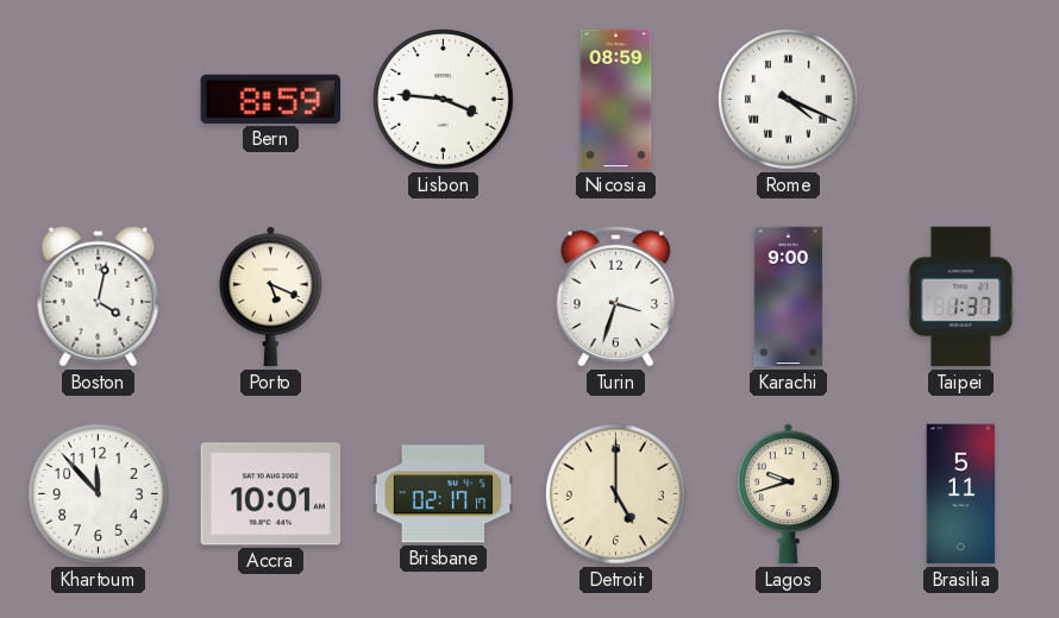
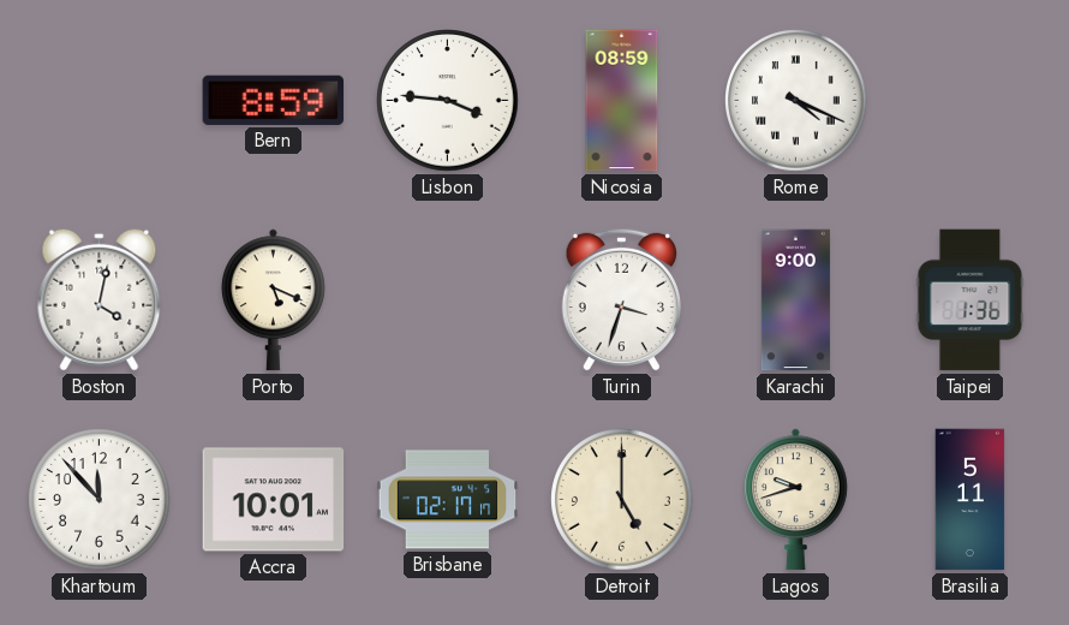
Taipei: 1:37 -> 1:36
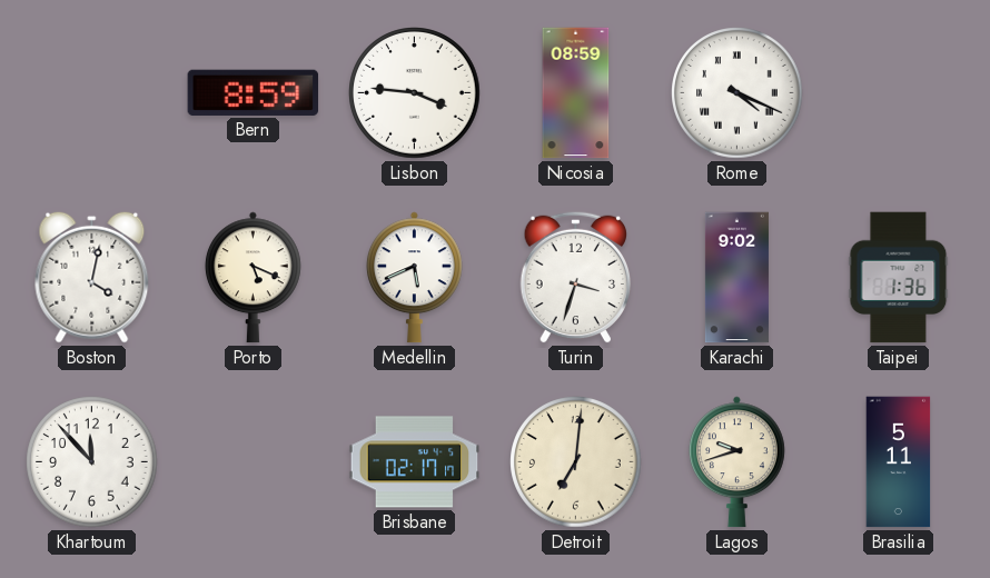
Medellin: none -> 5:41
Karachi: 9:00 -> 9:02
Accra: 10:01 -> none
Detroit: 5:00 -> 7:01
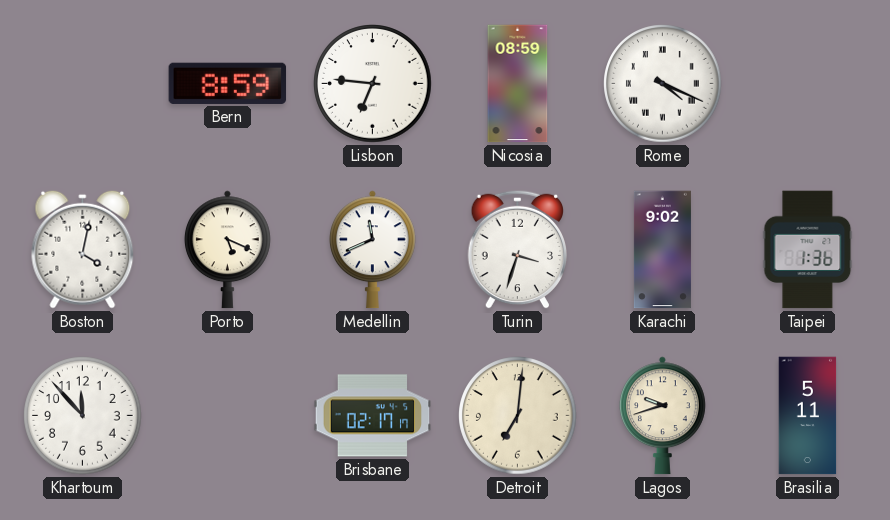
Lisbon: 3:46 -> 6:46
Medellin: 5:41 -> 11:41
